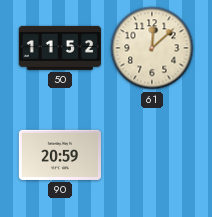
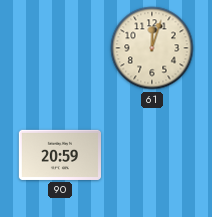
50: 11:52 -> none
61: 12:08 -> 12:03
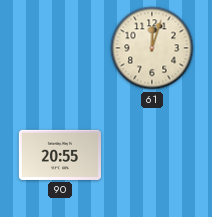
90: 20:59 -> 20:55
